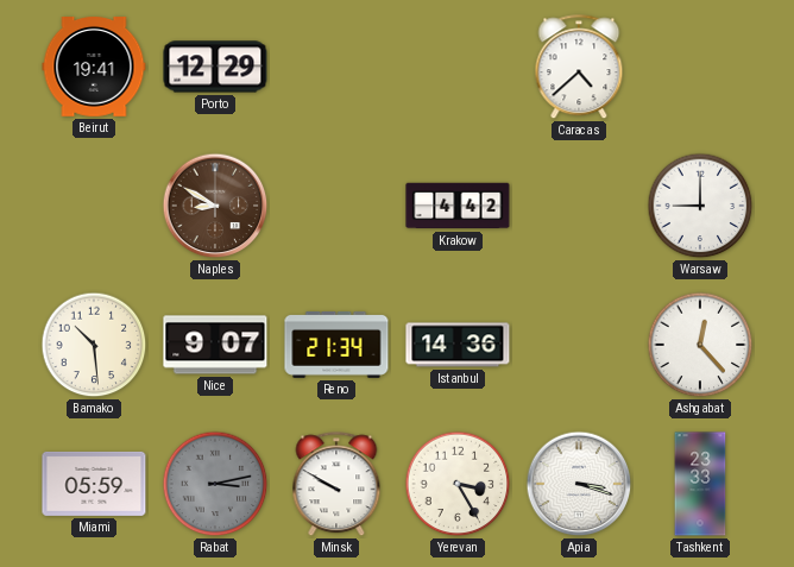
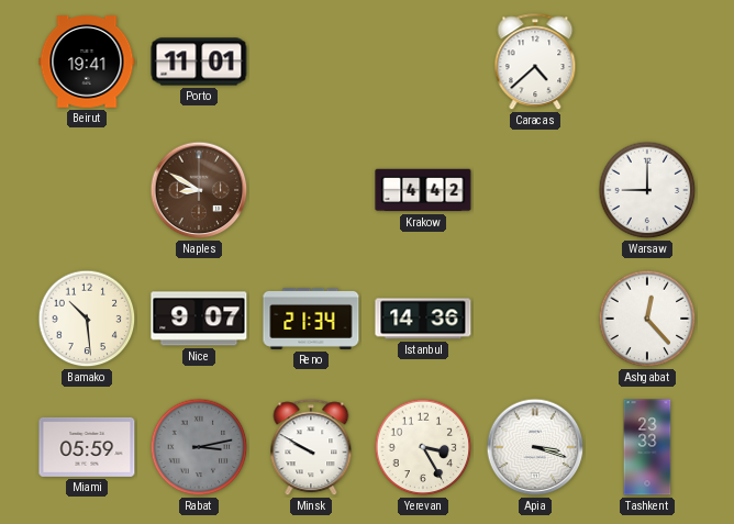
Porto: 12:29 -> 11:01
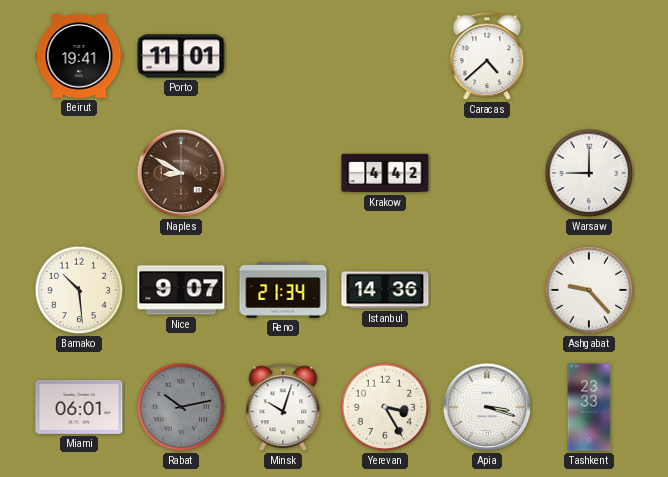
Ashgabat: 12:23 -> 9:23
Miami: 05:59 -> 06:01
Rabat: 3:13 -> 10:13
Minsk: 9:50 -> 10:03
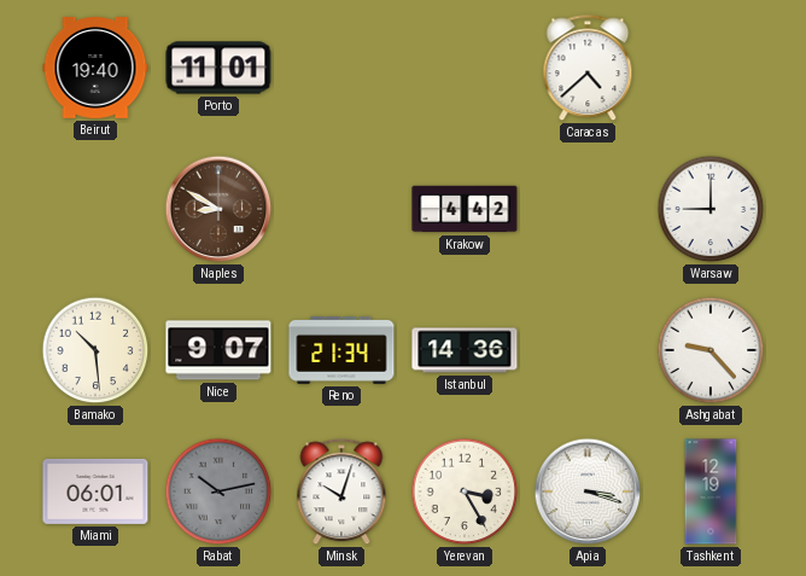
Beirut: 19:41 -> 19:40
Tashkent: 23:33 -> 12:19
